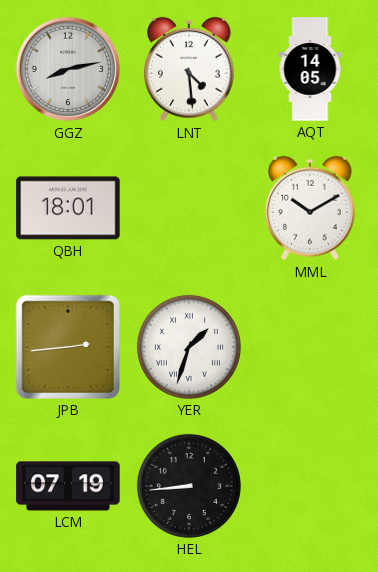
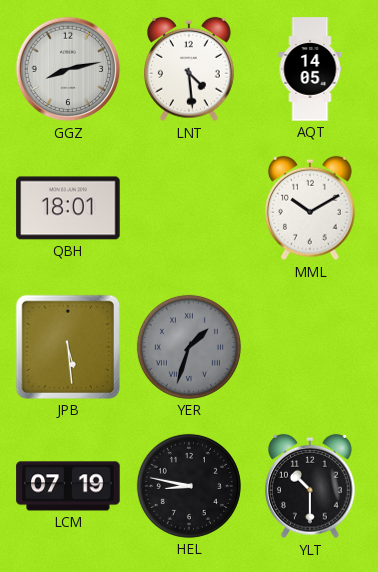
JPB: 2:44 -> 5:29
YER dial: white -> grey
HEL: 8:44 -> 8:47
YLT: none -> 10:30
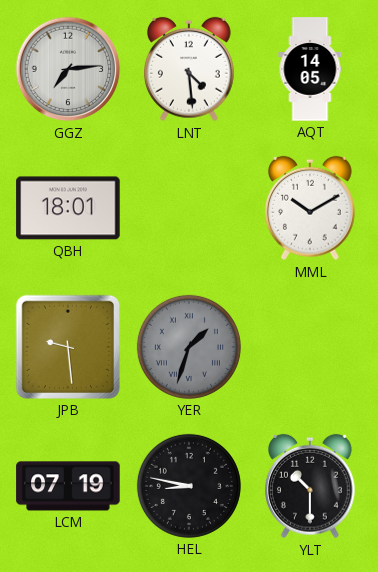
GGZ: 8:13 -> 7:14
JPB: 5:29 -> 9:29
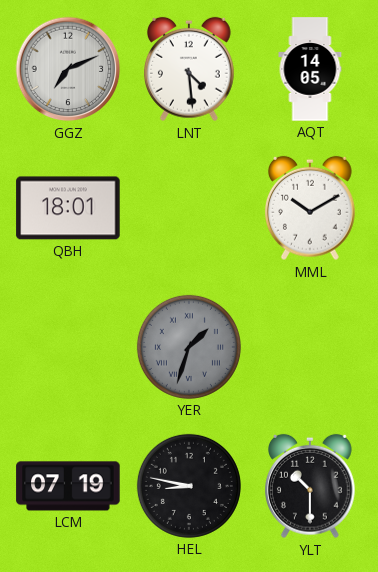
GGZ: 7:14 -> 7:11
JPB: 9:29 -> none
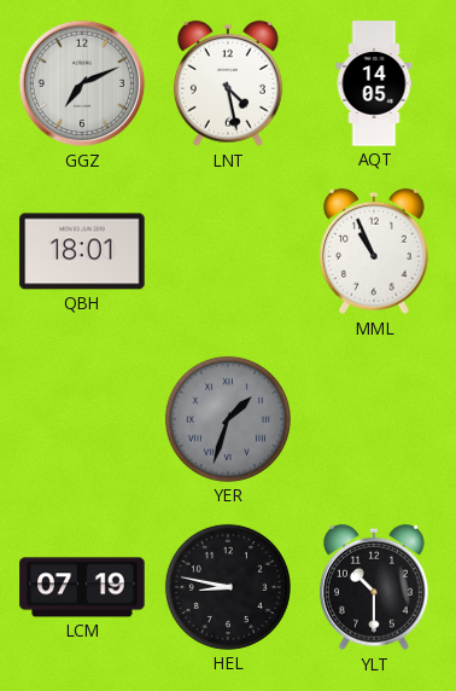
LNT: 4:29 -> 4:28
MML: 10:10 -> 10:56
